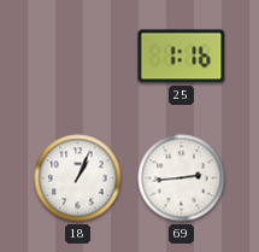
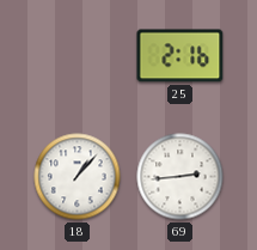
25: 1:16 -> 2:16
18: 1:04 -> 1:07
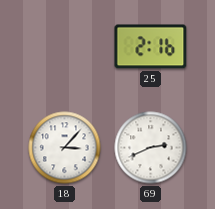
18: 1:07 -> 3:07
69: 2:44 -> 2:41
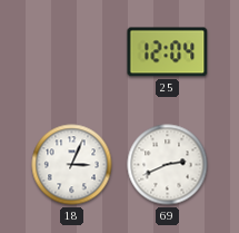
25: 2:16 -> 12:04
18: 3:07 -> 3:04
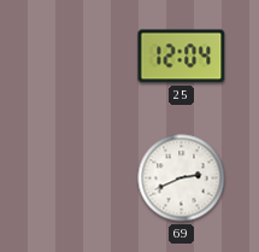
18: 3:04 -> none
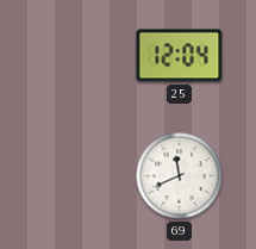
69: 2:41 -> 11:41
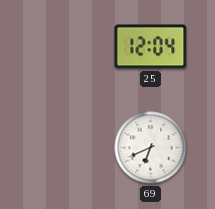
69: 11:41 -> 6:41
